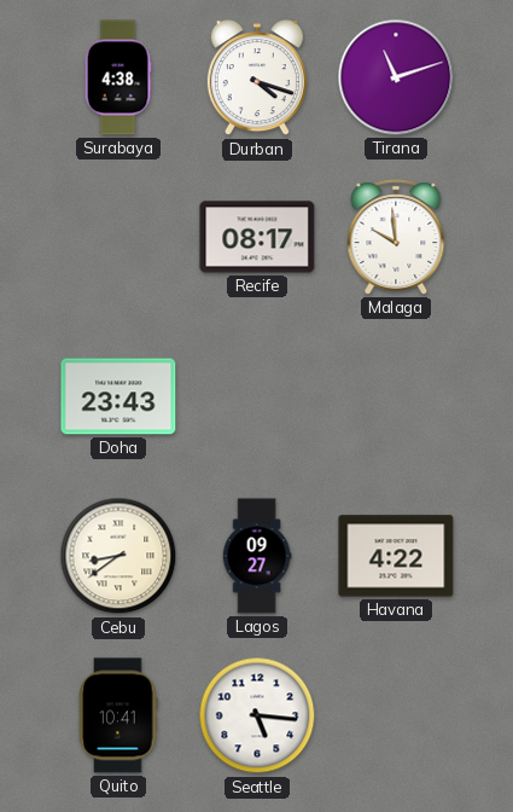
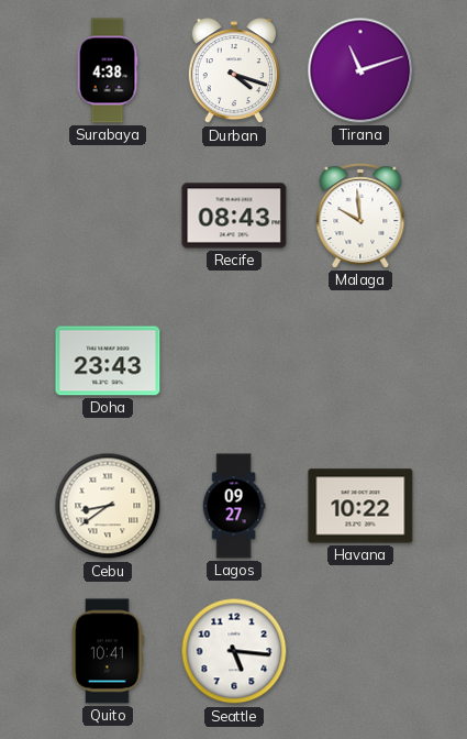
Recife: 08:17 -> 08:43
Havana: 4:22 -> 10:22
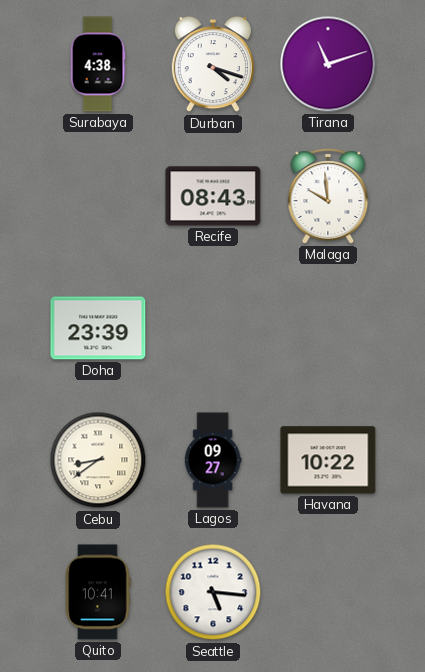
Doha: 23:43 -> 23:39
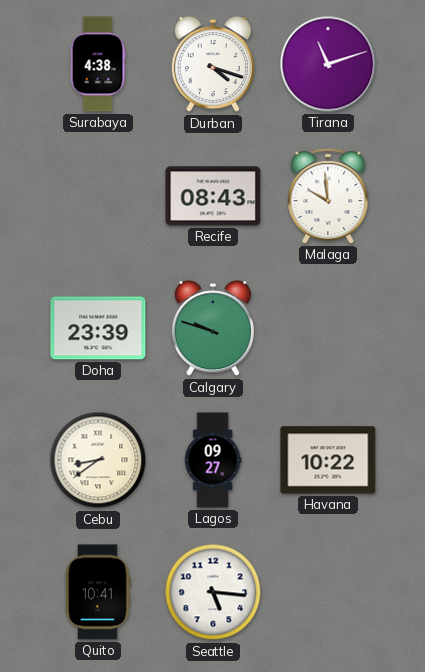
Calgary: none -> 9:48
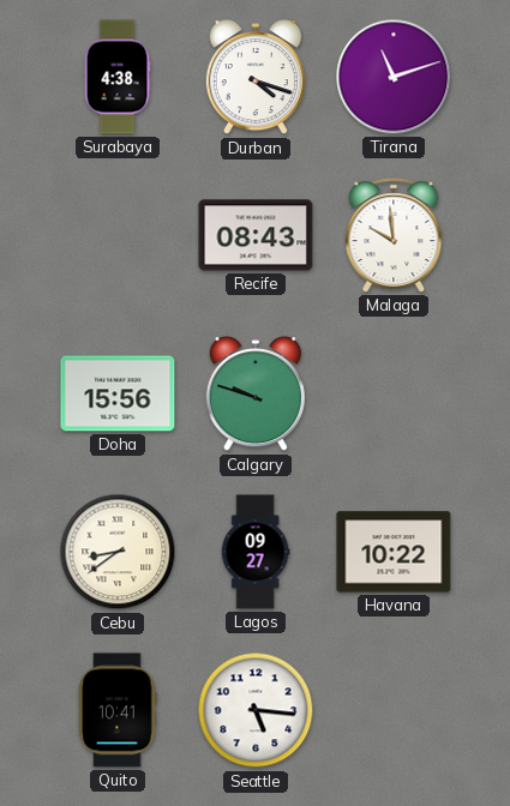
Doha: 23:39 -> 15:56
